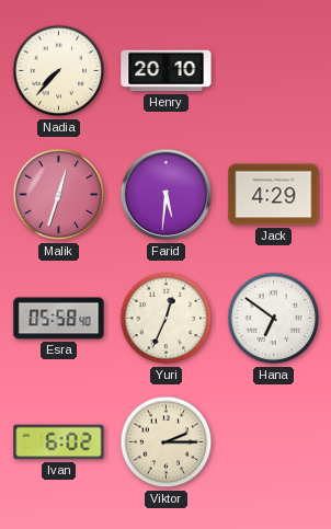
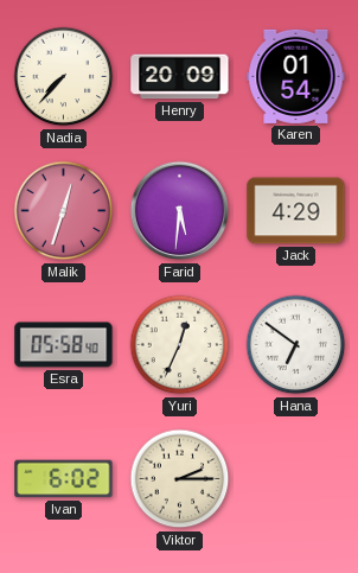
Henry: 20:10 -> 20:09
Karen: none -> 01:54
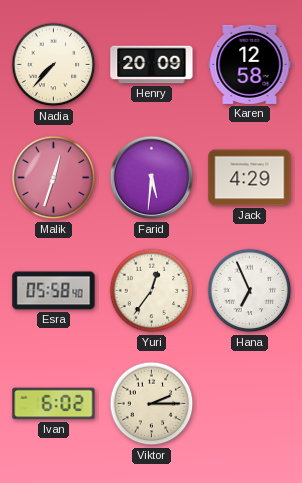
Karen: 01:54 -> 12:58
Yuri: 12:34 -> 12:36
Hana: 6:51 -> 6:56
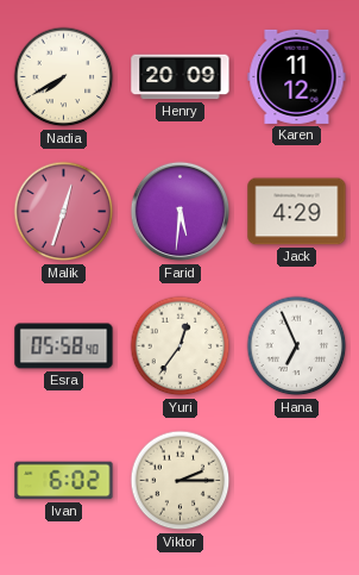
Nadia: 7:37 -> 7:40
Karen: 12:58 -> 11:12
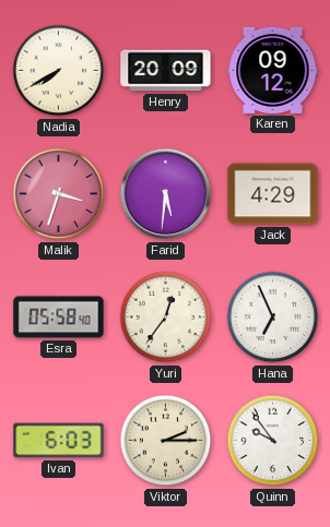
Karen: 11:12 -> 09:12
Malik: 12:33 -> 3:33
Ivan: 6:02 -> 6:03
Quinn: none -> 9:54
